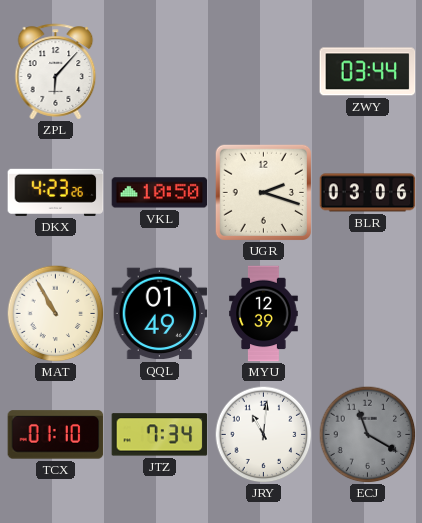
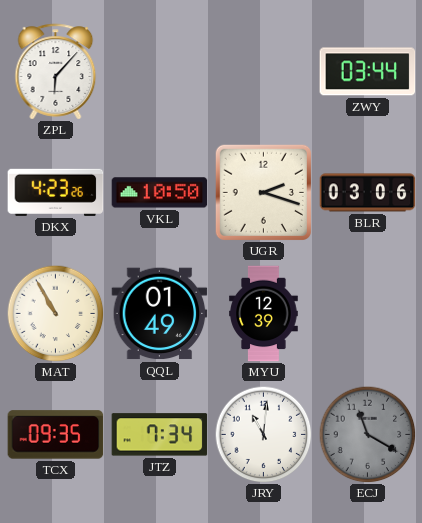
TCX: 01:10 -> 09:35
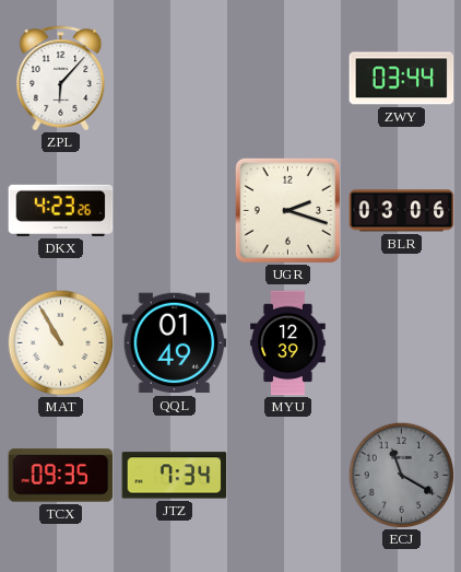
VKL: 10:50 -> none
JRY: 11:01 -> none
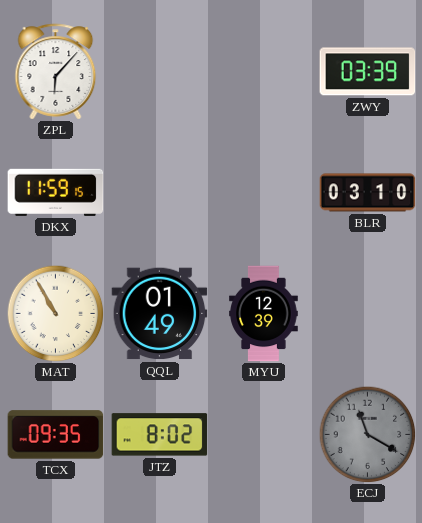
ZWY: 03:44 -> 03:39
DKX: 4:23 -> 11:59
UGR: 2:18 -> none
BLR: 03:06 -> 03:10
JTZ: 7:34 -> 8:02
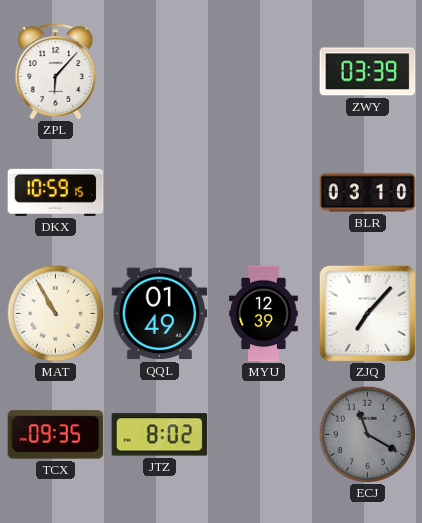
DKX: 11:59 -> 10:59
ZJQ: none -> 7:07
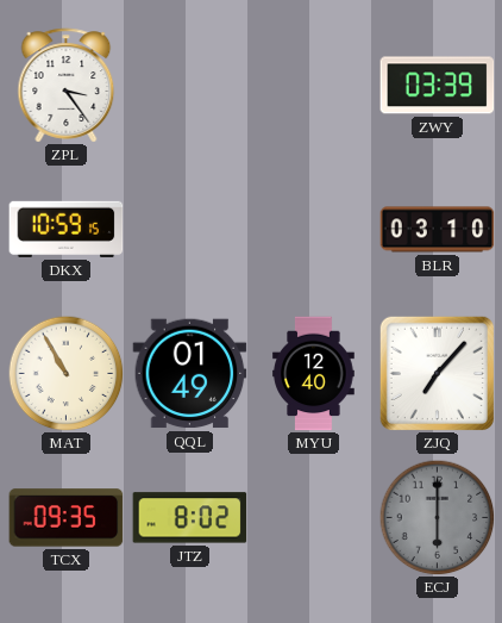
ZPL: 6:07 -> 3:24
MYU: 12:39 -> 12:40
ECJ: 11:20 -> 6:00
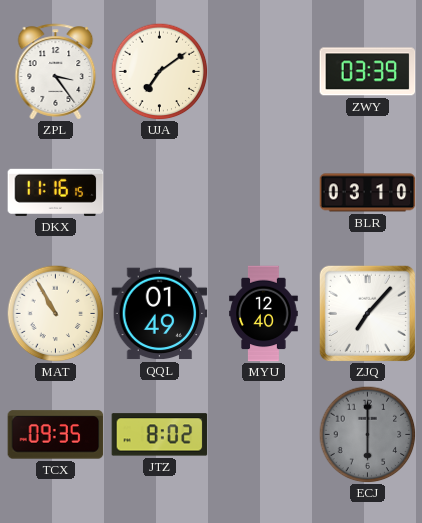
UJA: none -> 7:09
DKX: 10:59 -> 11:16
